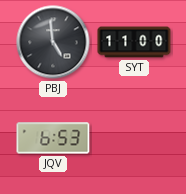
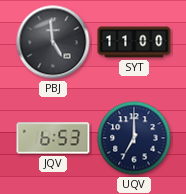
UQV: none -> 7:00
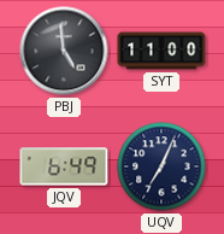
JQV: 6:53 -> 6:49
UQV: 7:00 -> 7:04
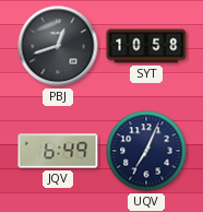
PBJ: 4:59 -> 12:42
SYT: 11:00 -> 10:58
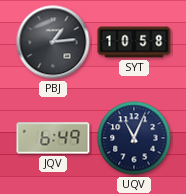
PBJ: 12:42 -> 1:14
UQV: 7:04 -> 11:04
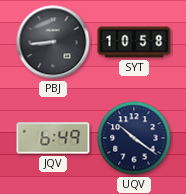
PBJ: 1:14 -> 8:44
UQV: 11:04 -> 10:21
